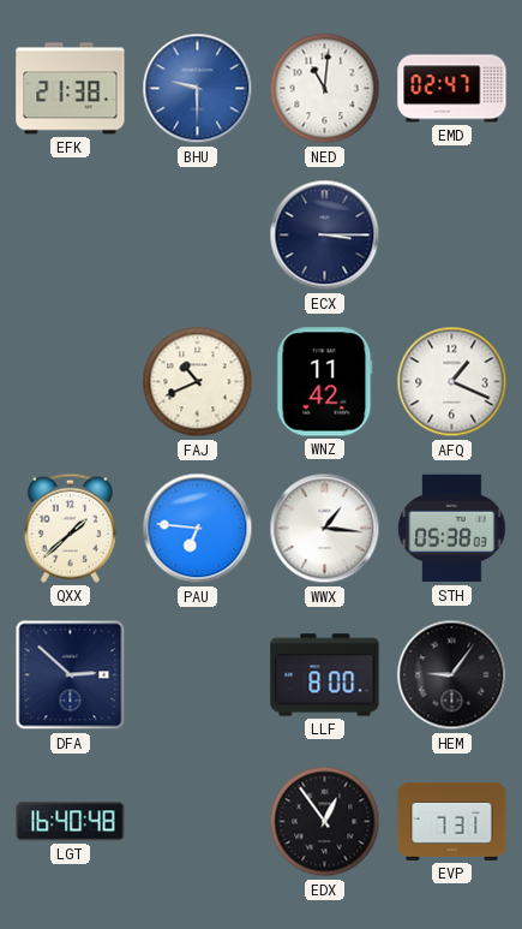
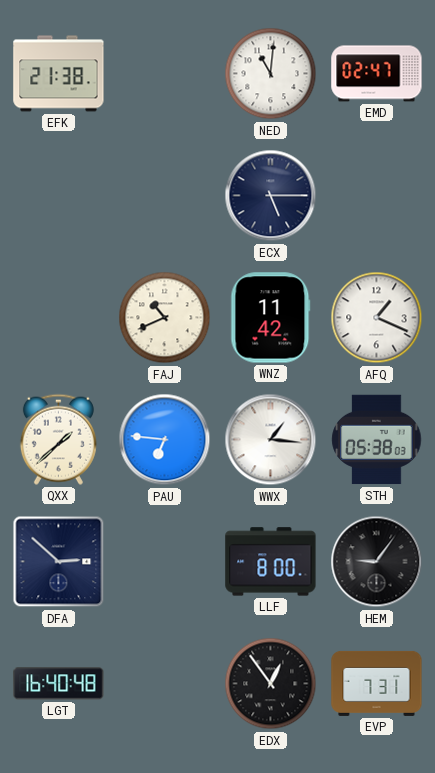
BHU: 9:30 -> none
ECX: 3:15 -> 5:15
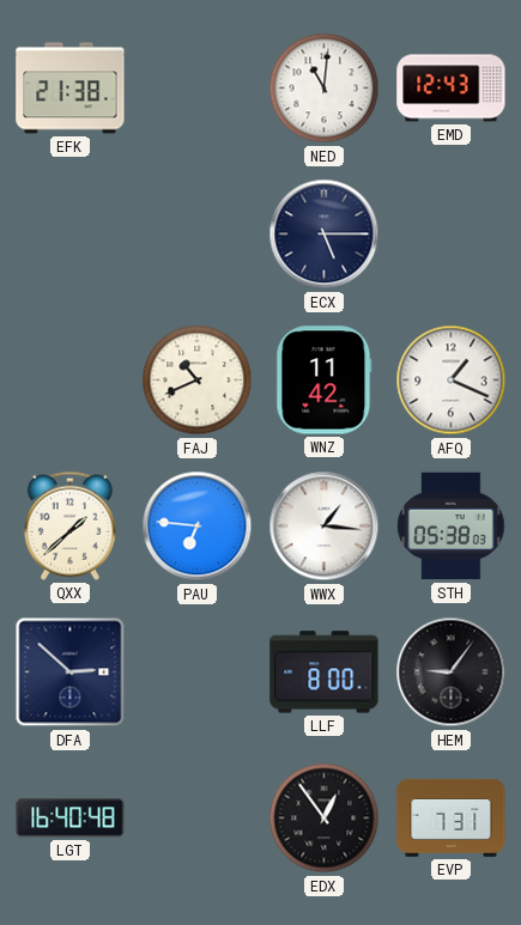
EMD: 02:47 -> 12:43
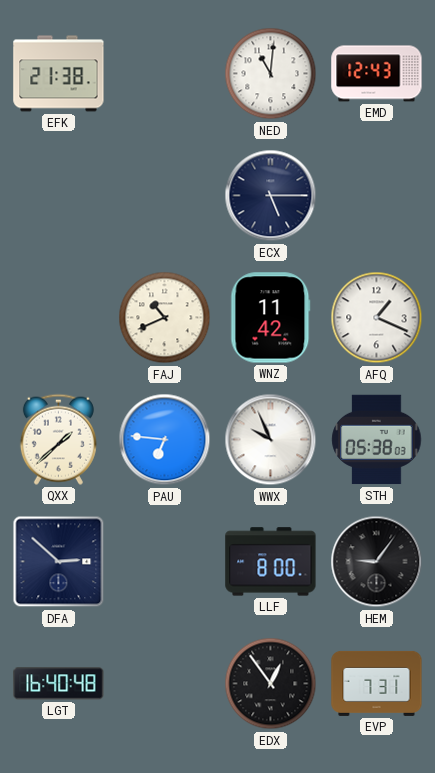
WWX: 1:16 -> 9:56
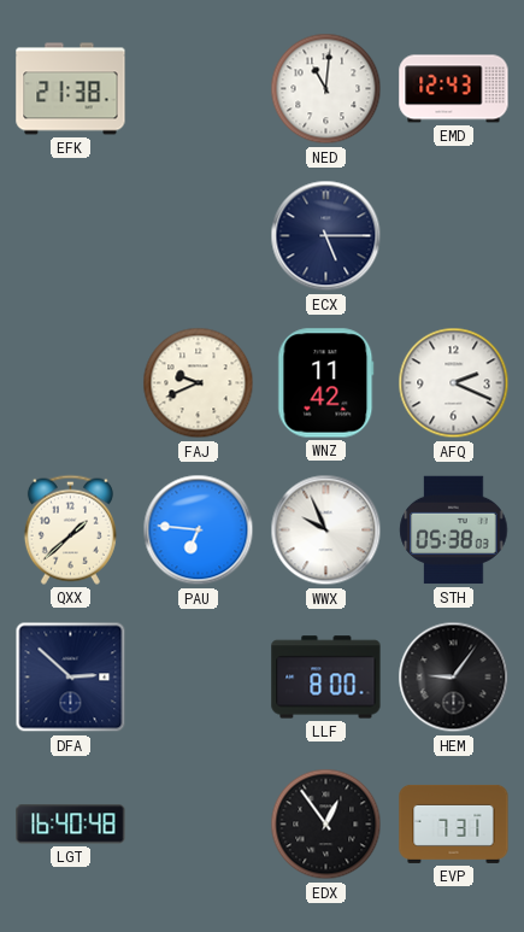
FAJ: 10:41 -> 9:41
AFQ: 1:19 -> 2:19
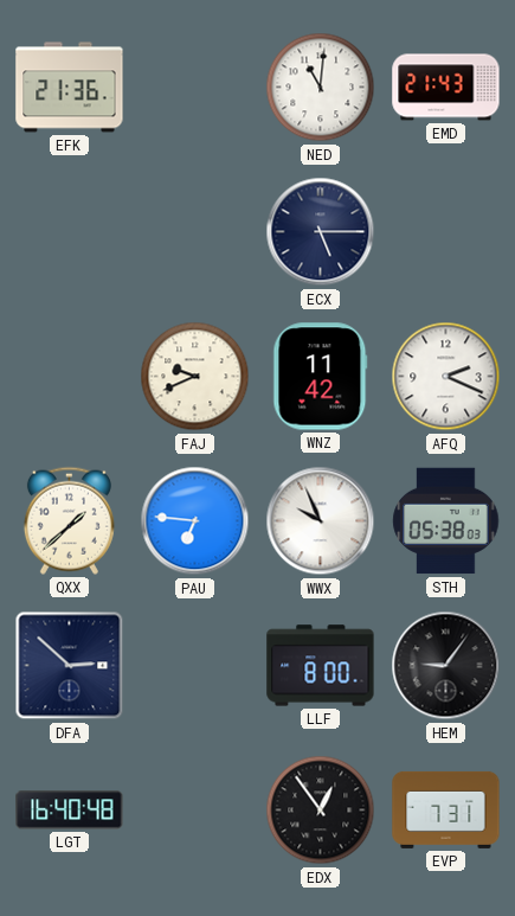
EFK: 21:38 -> 21:36
EMD: 12:43 -> 21:43
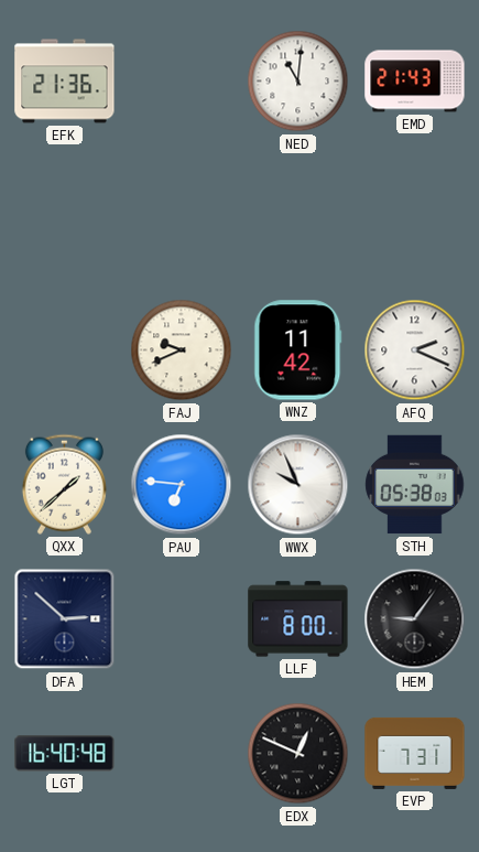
ECX: 5:15 -> none
EDX: 12:54 -> 12:49
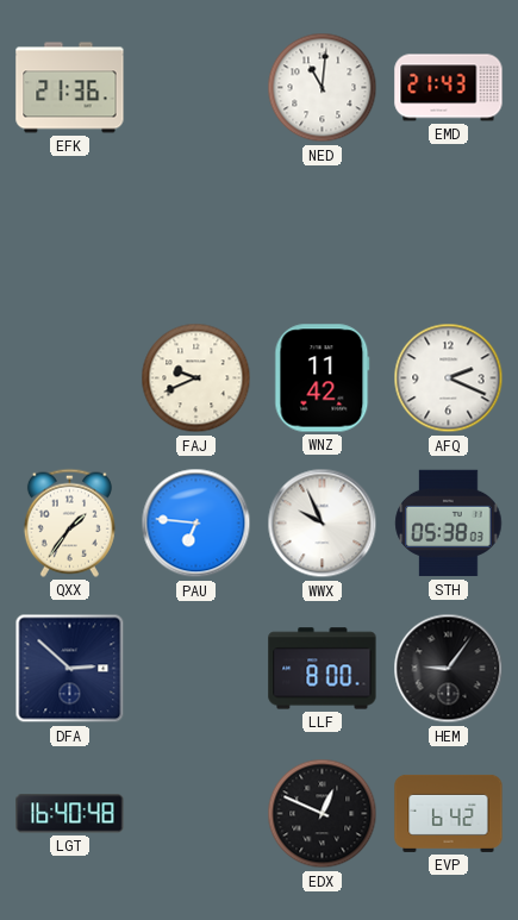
QXX: 1:38 -> 1:36
EVP: 7:31 -> 6:42
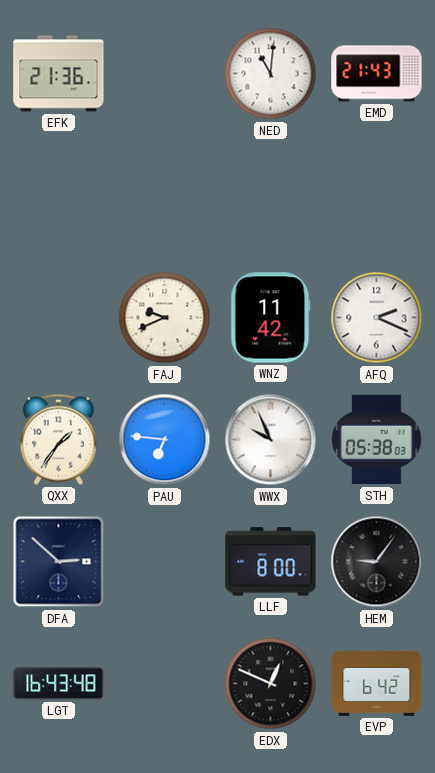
LGT: 16:40 -> 16:43
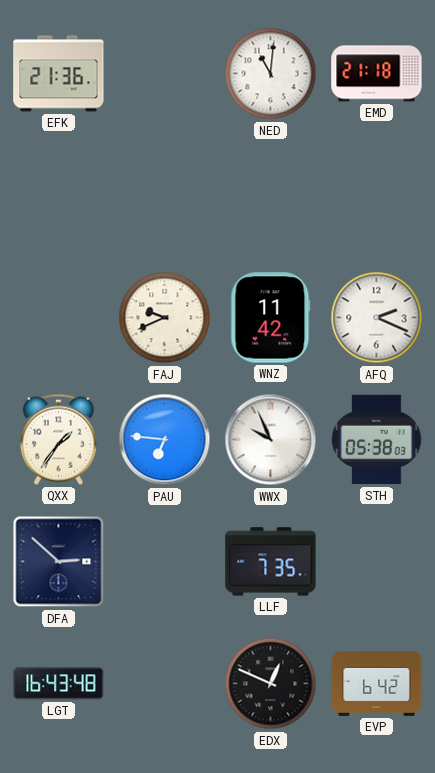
EMD: 21:43 -> 21:18
LLF: 8:00 -> 7:35
HEM: 9:06 -> none
